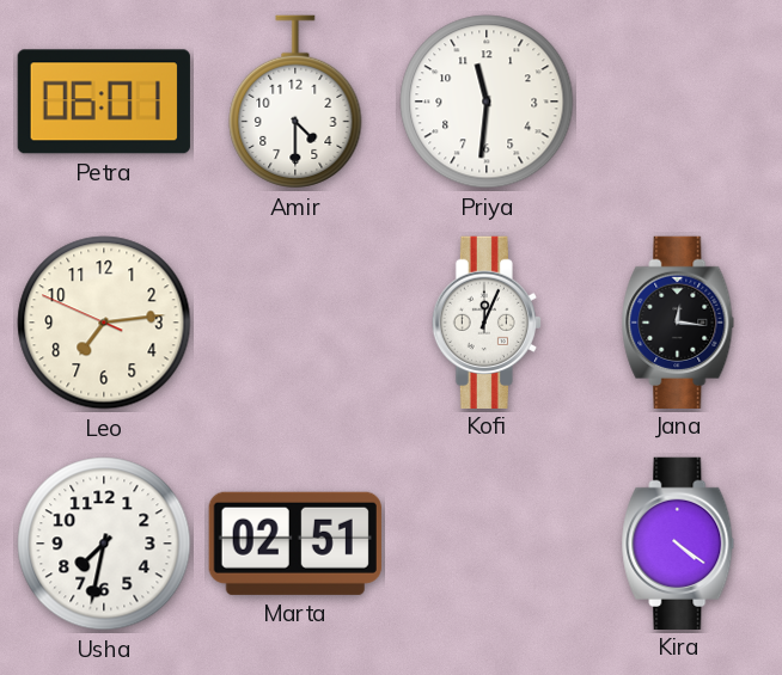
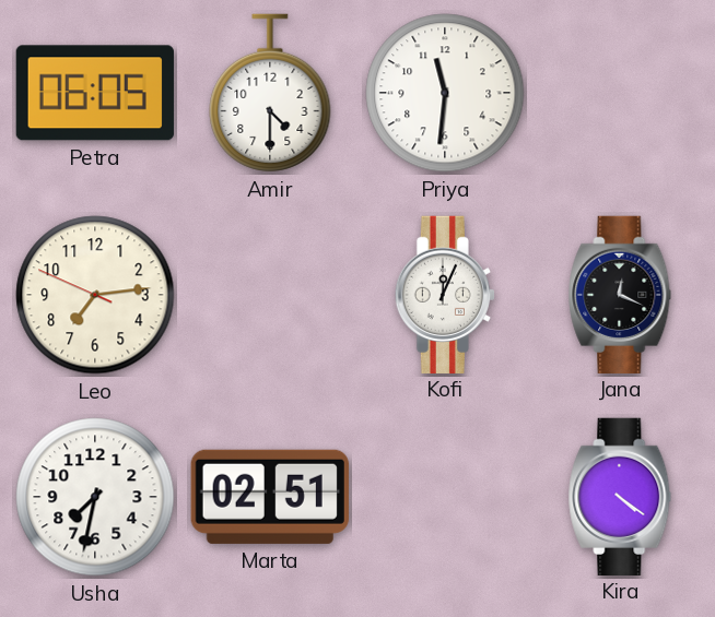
Petra: 06:01 -> 06:05
Jana: 12:16 -> 12:19
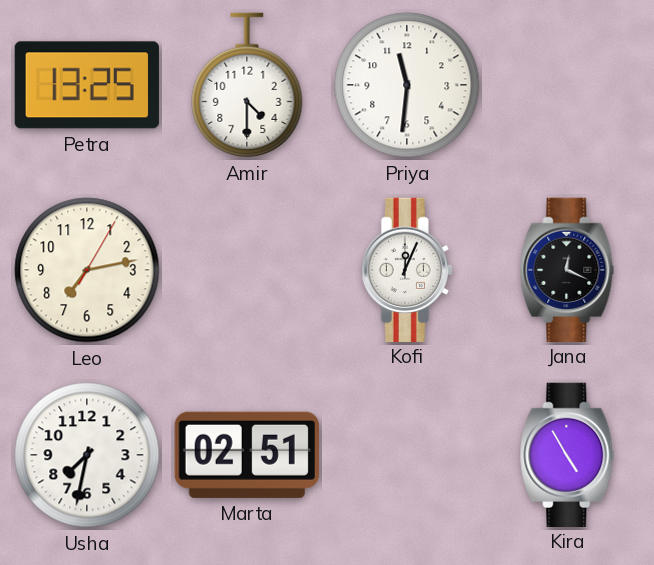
Petra: 06:05 -> 13:25
Leo: 7:13:49 -> 7:13:05
Kira: 4:21 -> 4:55
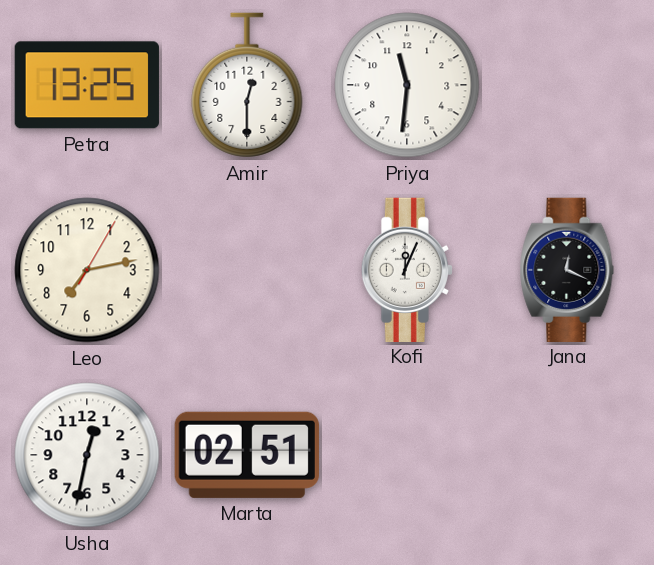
Amir: 4:30 -> 12:30
Usha: 7:32 -> 12:32
Kira: 4:55 -> none
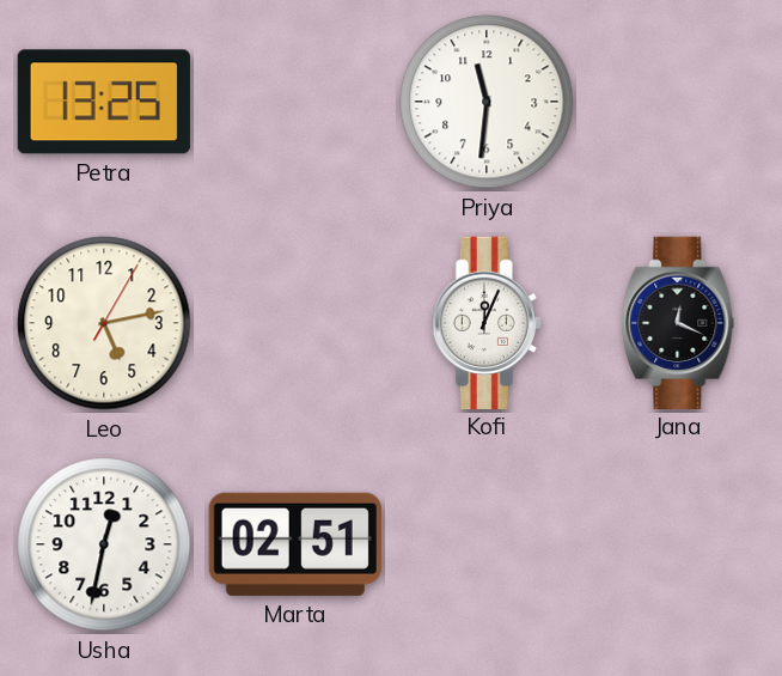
Amir: 12:30 -> none
Leo: 7:13 -> 5:13
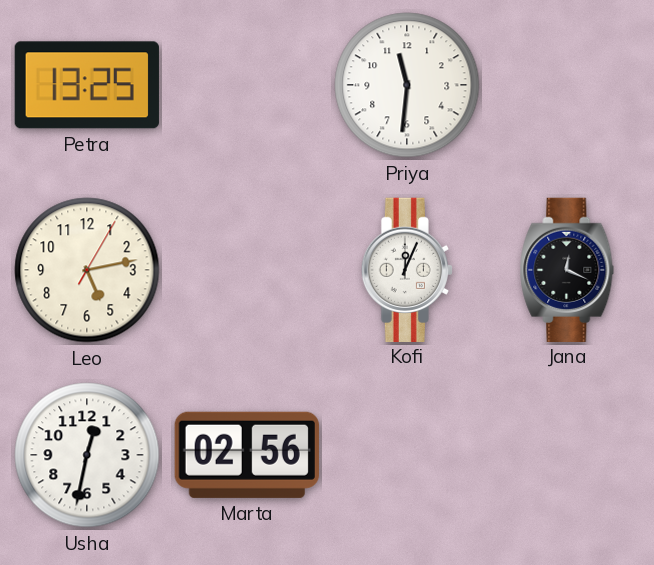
Marta: 02:51 -> 02:56
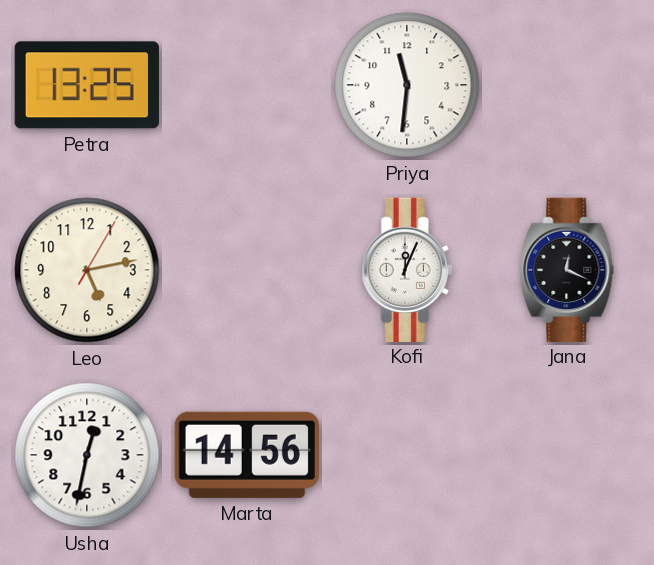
Marta: 02:56 -> 14:56
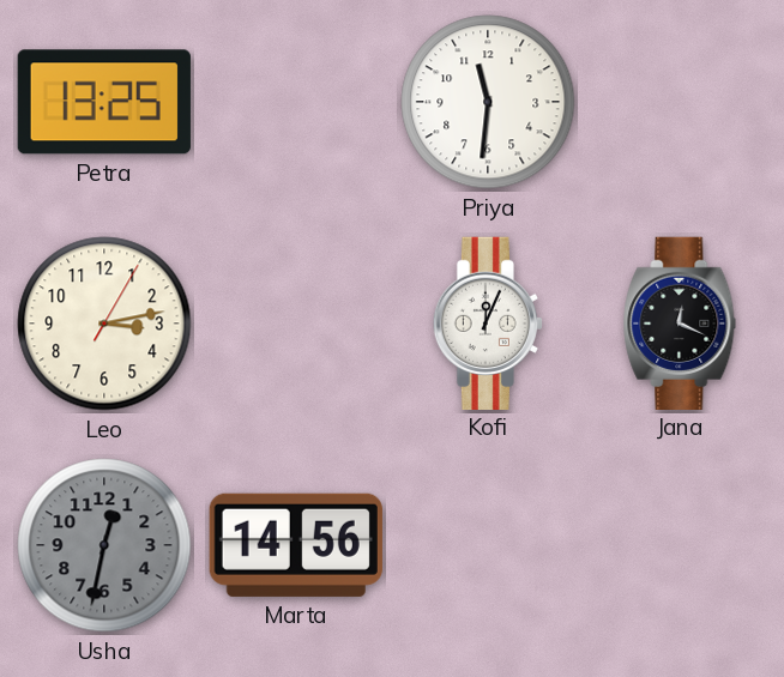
Leo: 5:13 -> 3:13
Usha dial: white -> grey
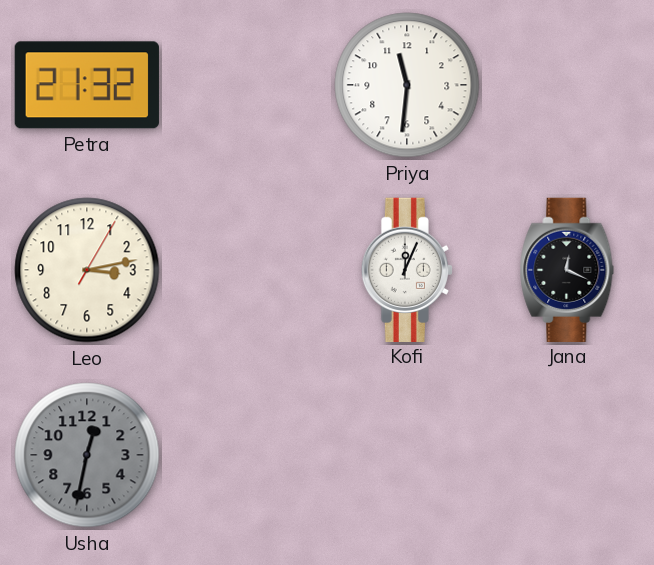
Petra: 13:25 -> 21:32
Marta: 14:56 -> none
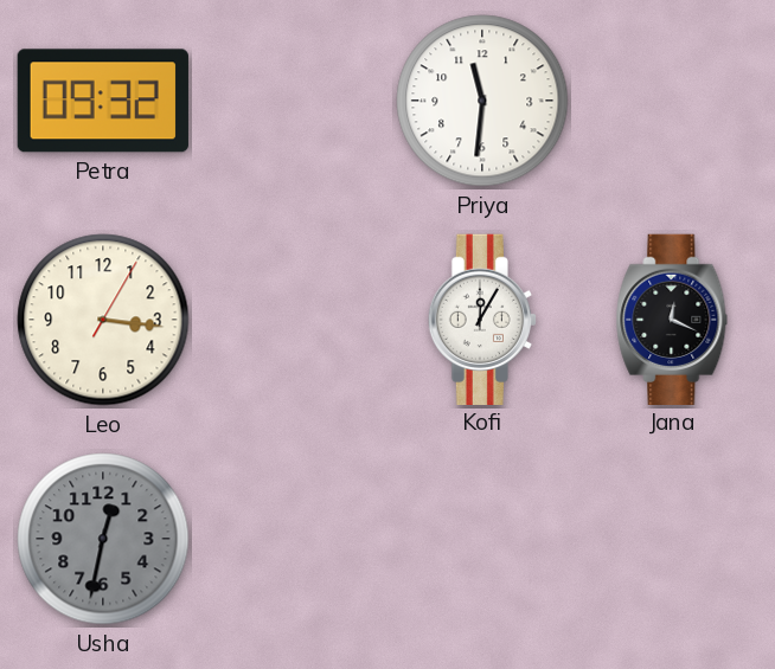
Petra: 21:32 -> 09:32
Leo: 3:13 -> 3:16
Kofi: 12:04 -> 12:05
